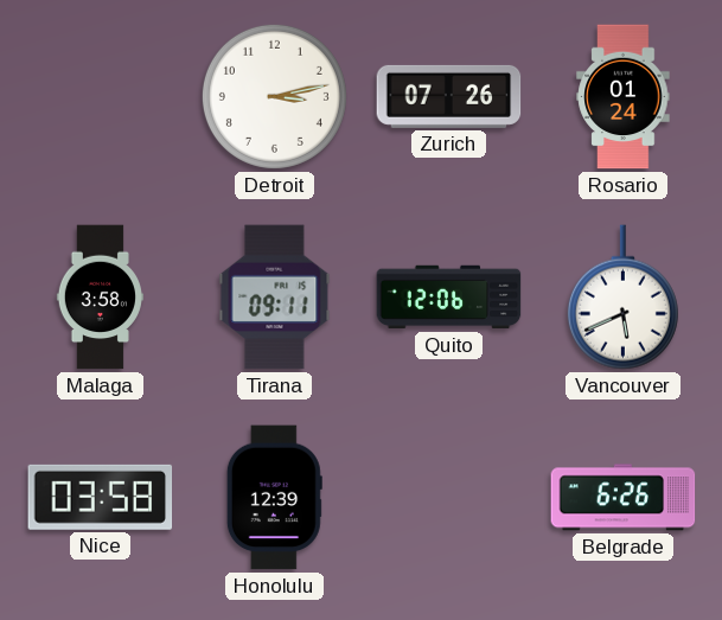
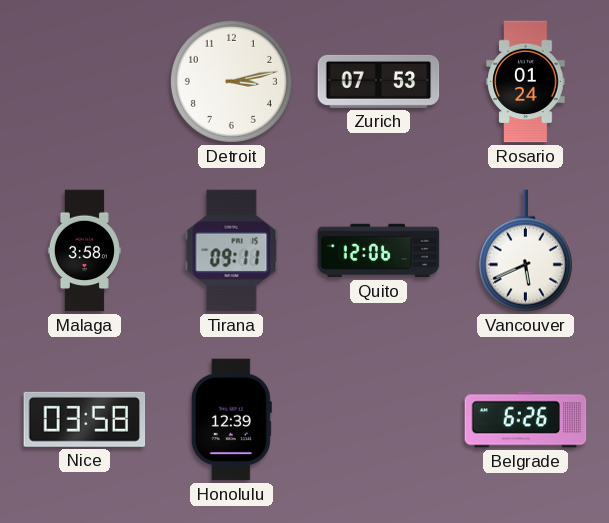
Zurich: 07:26 -> 07:53
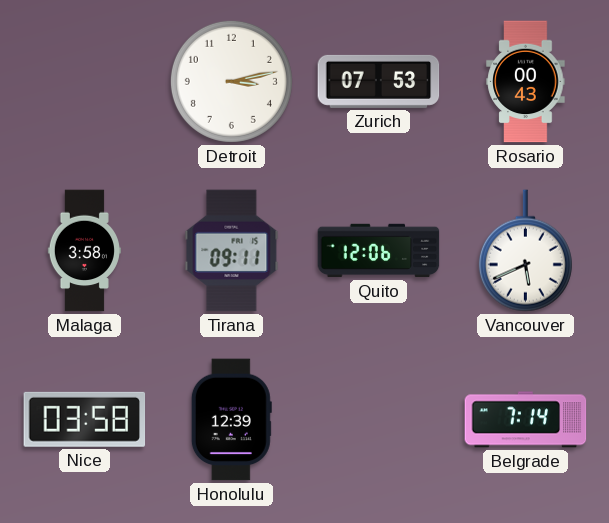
Rosario: 01:24 -> 00:43
Belgrade: 6:26 -> 7:14
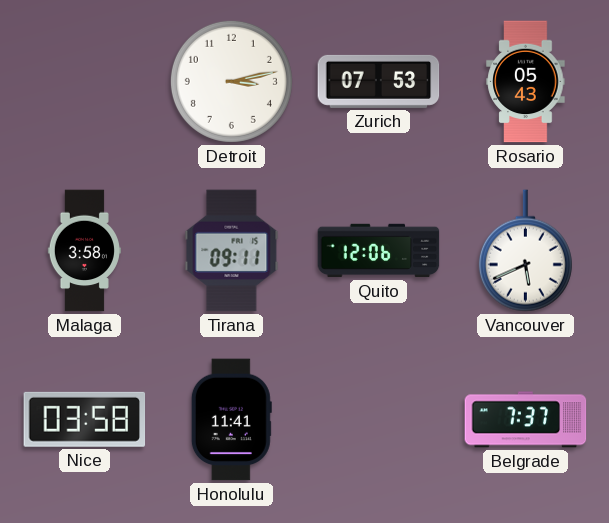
Rosario: 00:43 -> 05:43
Honolulu: 12:39 -> 11:41
Belgrade: 7:14 -> 7:37
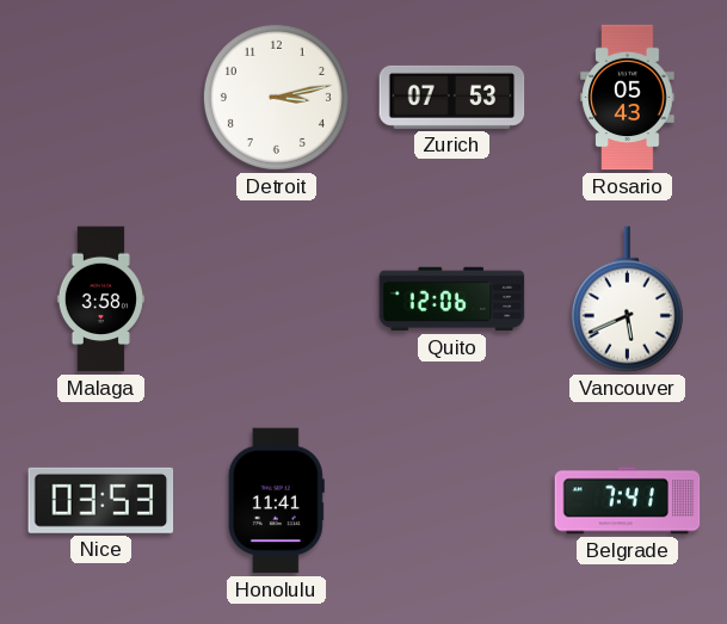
Tirana: 09:11 -> none
Nice: 03:58 -> 03:53
Belgrade: 7:37 -> 7:41
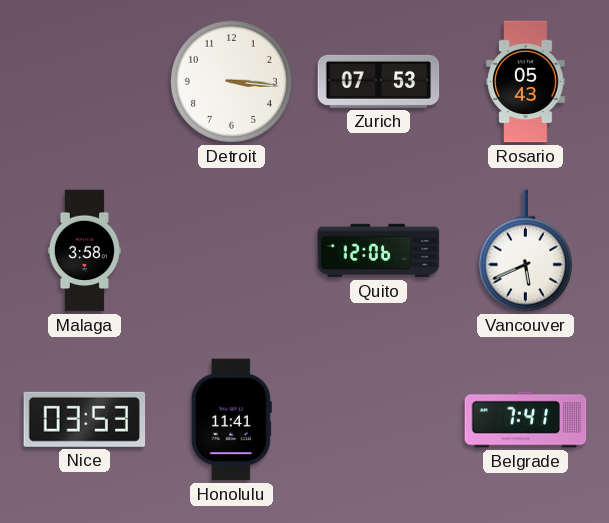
Detroit: 3:13 -> 3:16
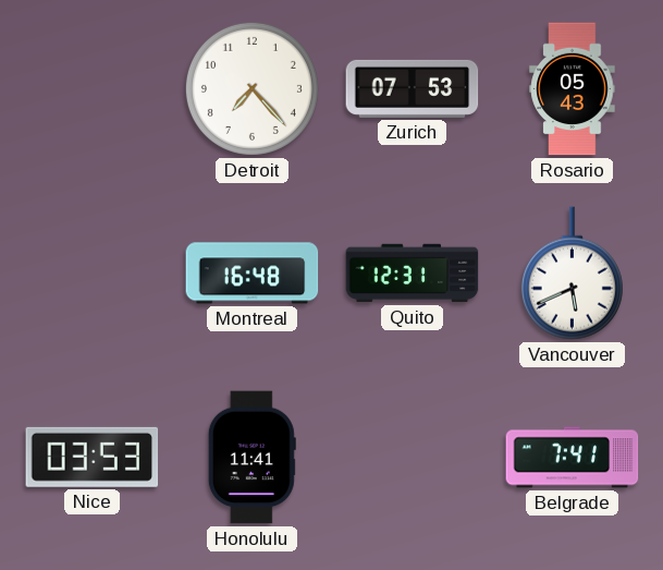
Detroit: 3:16 -> 7:23
Malaga: 3:58 -> none
Montreal: none -> 16:48
Quito: 12:06 -> 12:31
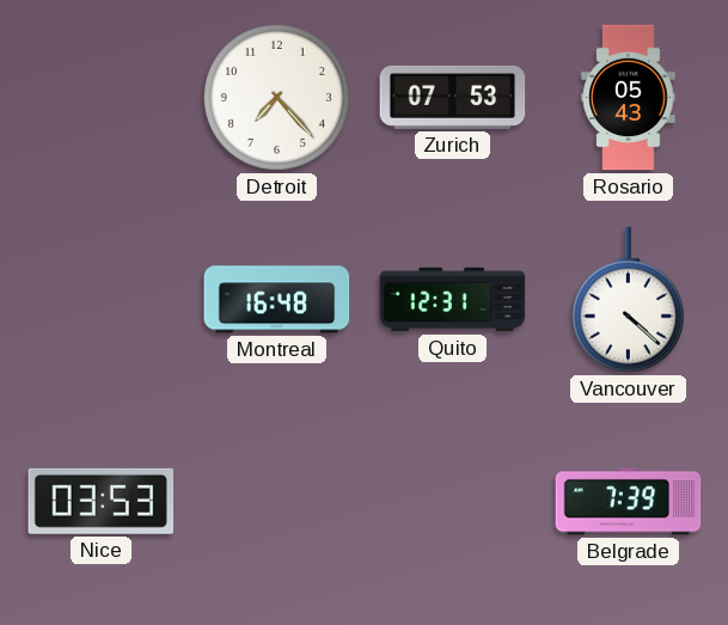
Vancouver: 5:41 -> 4:22
Honolulu: 11:41 -> none
Belgrade: 7:41 -> 7:39
